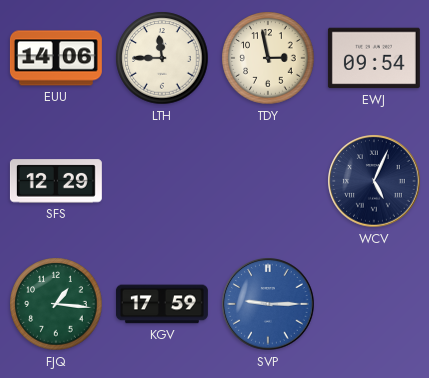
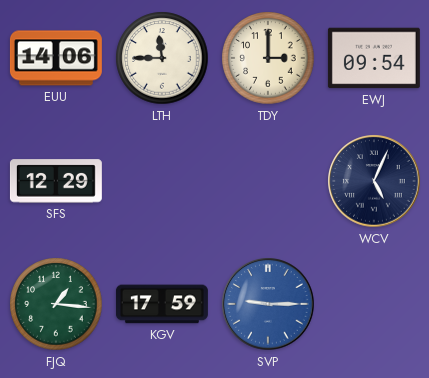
TDY: 2:58 -> 3:00
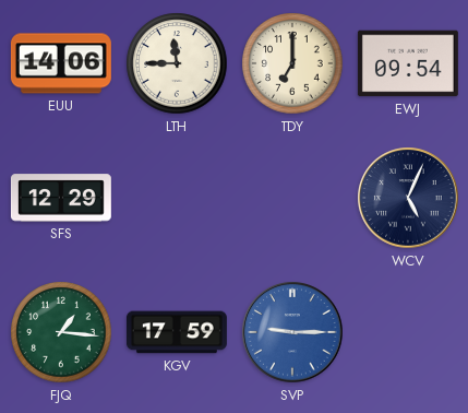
TDY: 3:00 -> 7:00
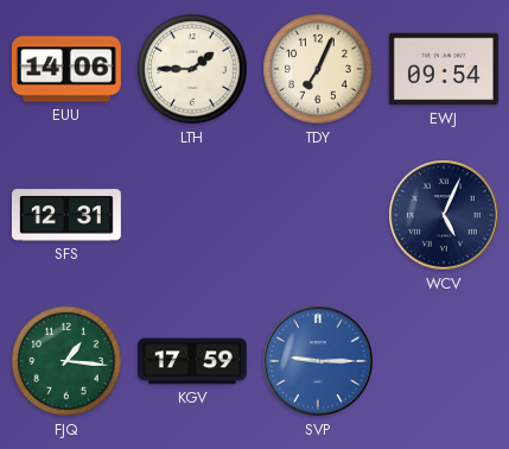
LTH: 11:45 -> 1:45
TDY: 7:00 -> 7:04
SFS: 12:29 -> 12:31
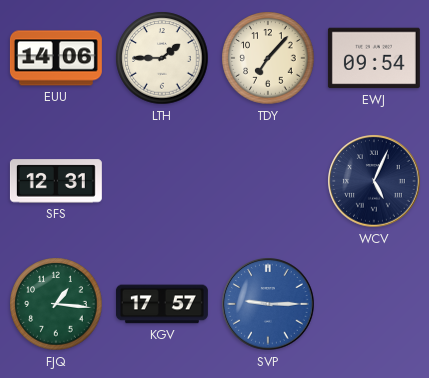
TDY: 7:04 -> 7:07
KGV: 17:59 -> 17:57
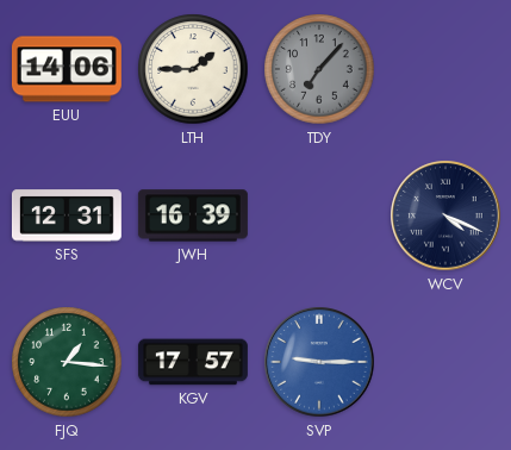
TDY dial: cream -> grey
EWJ: 09:54 -> none
JWH: none -> 16:39
WCV: 5:04 -> 4:19
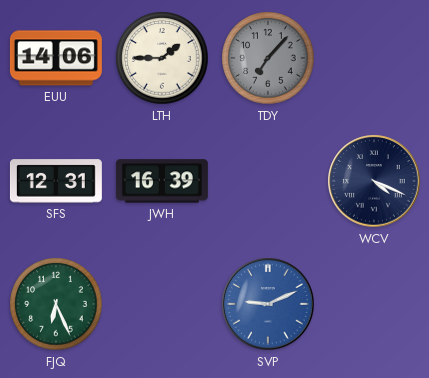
FJQ: 1:16 -> 6:26
KGV: 17:57 -> none
SVP: 9:15 -> 9:11
